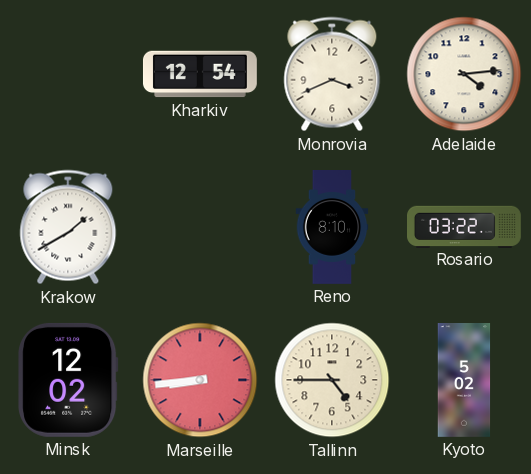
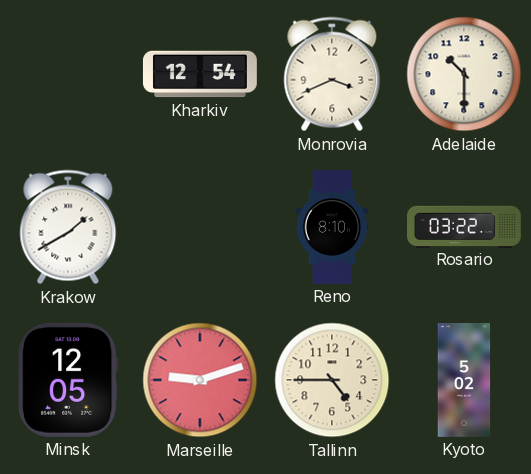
Adelaide: 4:14 -> 10:30
Minsk: 12:02 -> 12:05
Marseille: 8:44 -> 9:12
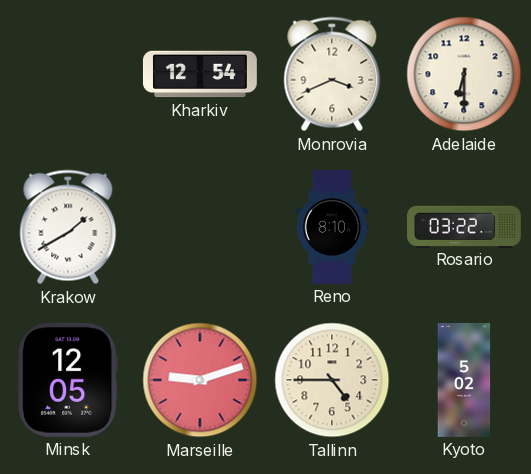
Adelaide: 10:30 -> 6:30
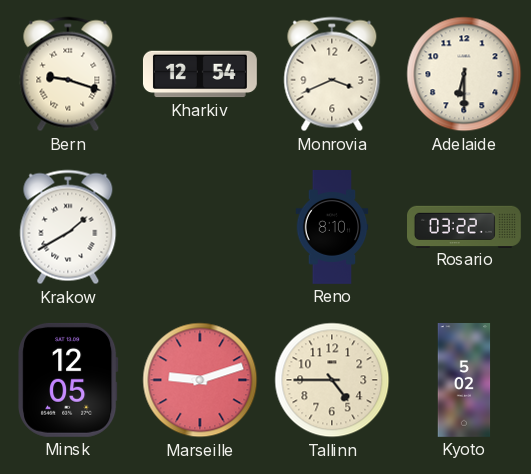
Bern: none -> 9:18
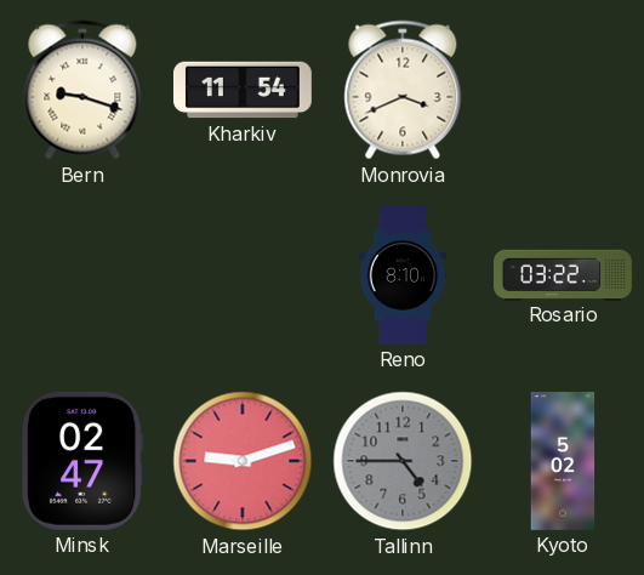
Kharkiv: 12:54 -> 11:54
Adelaide: 6:30 -> none
Krakow: 1:40 -> none
Minsk: 12:05 -> 02:47
Tallinn dial: cream -> grey
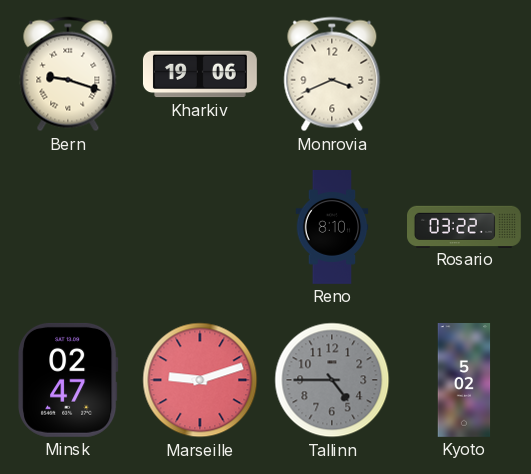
Kharkiv: 11:54 -> 19:06
